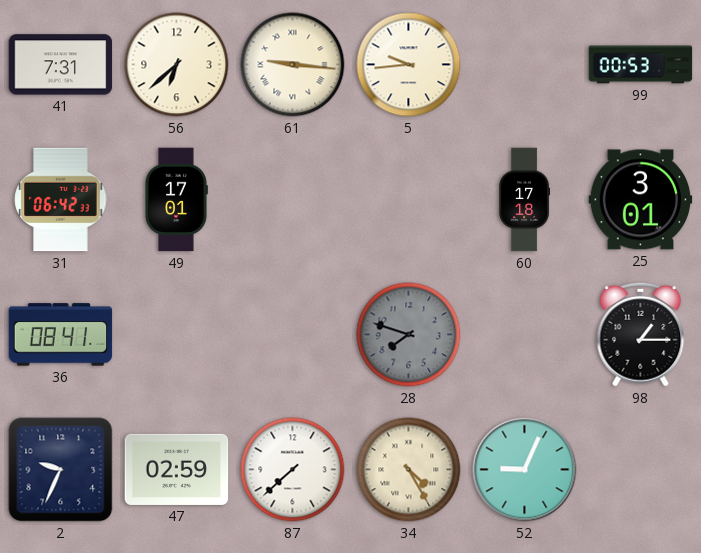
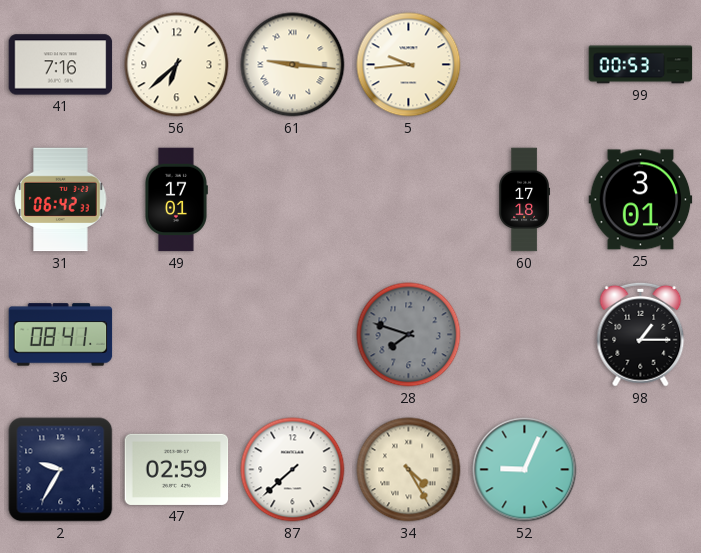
41: 7:31 -> 7:16
2: 9:34 -> 9:35
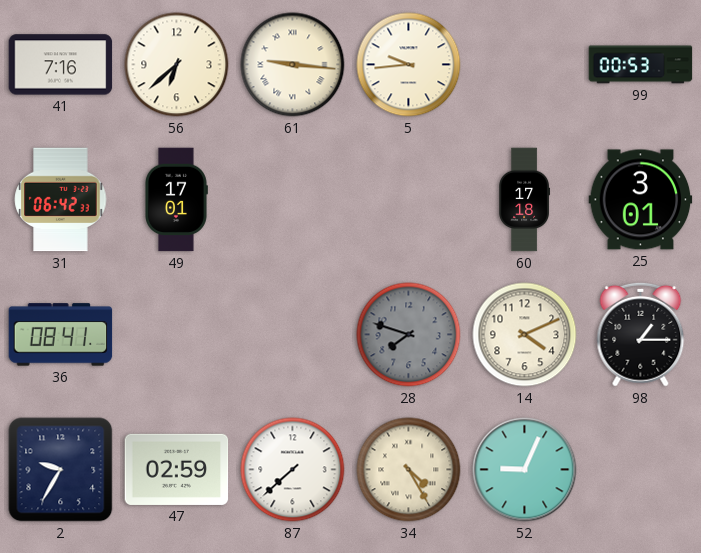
14: none -> 4:11
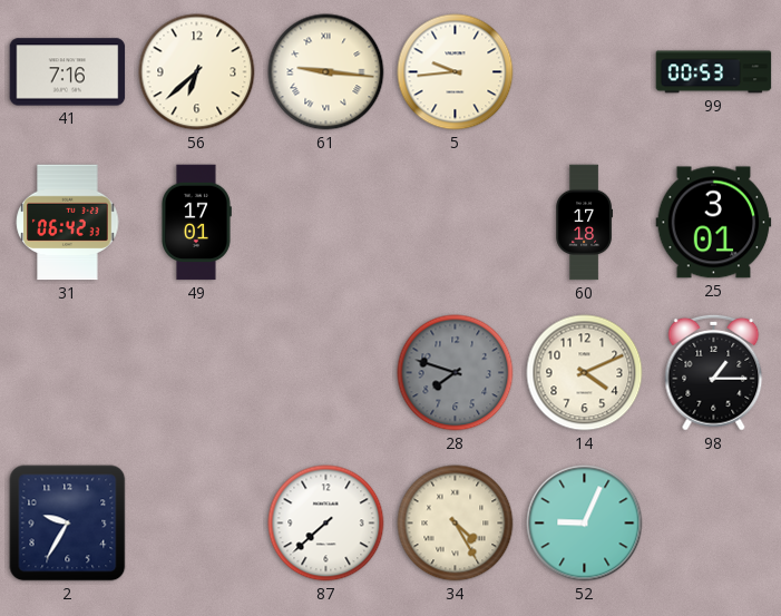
36: 08:41 -> none
47: 02:59 -> none
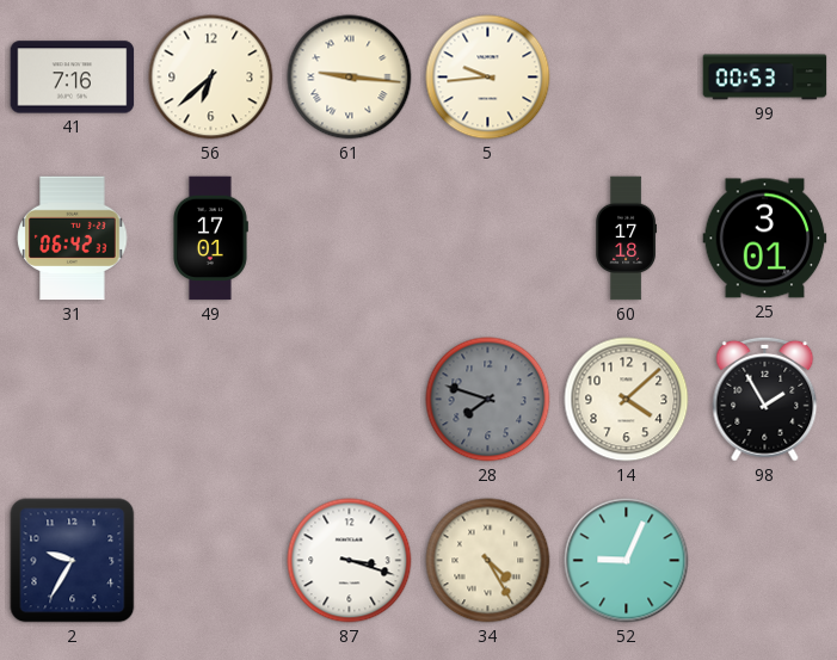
14: 4:11 -> 4:08
98: 1:15 -> 1:55
87: 7:38 -> 3:18
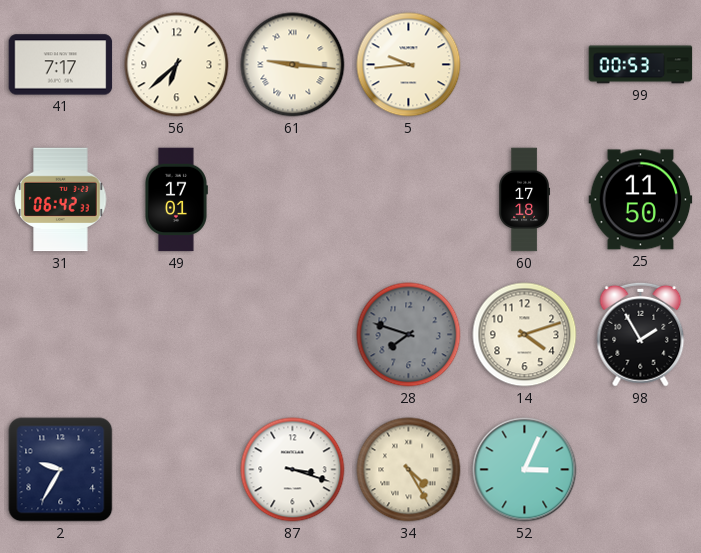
41: 7:16 -> 7:17
25: 3:01 -> 11:50
14: 4:08 -> 4:12
52: 9:04 -> 3:04
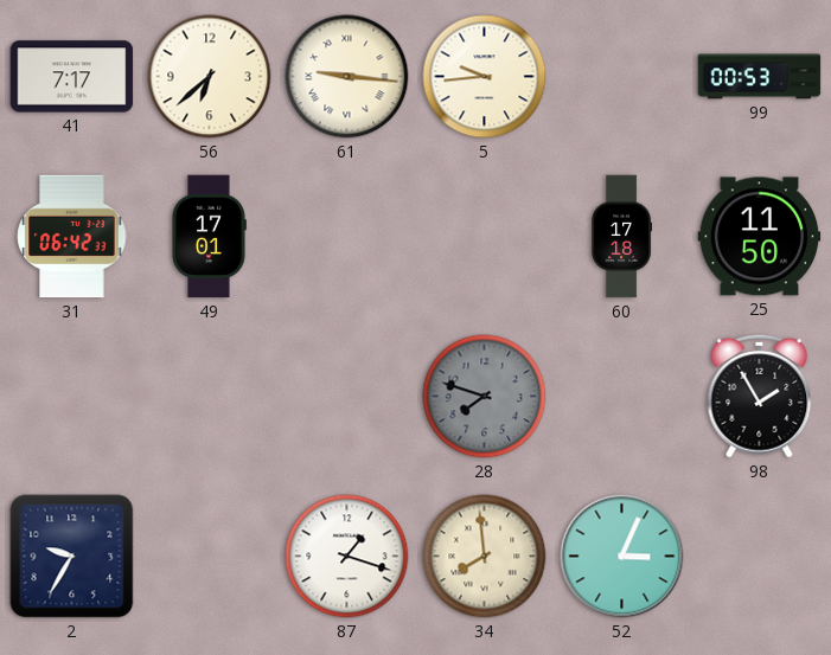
14: 4:12 -> none
87: 3:18 -> 1:18
34: 4:25 -> 7:59
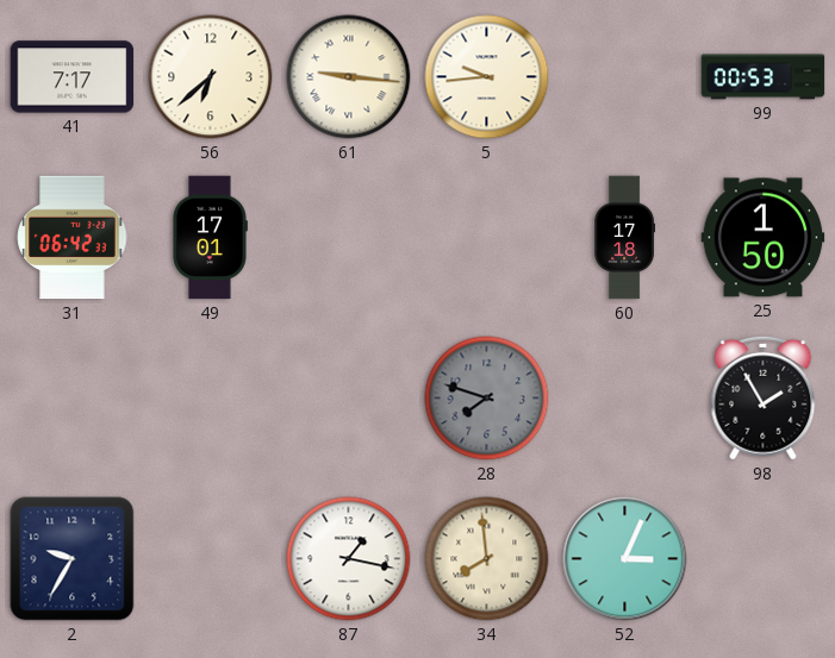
25: 11:50 -> 1:50
87: 1:18 -> 1:17
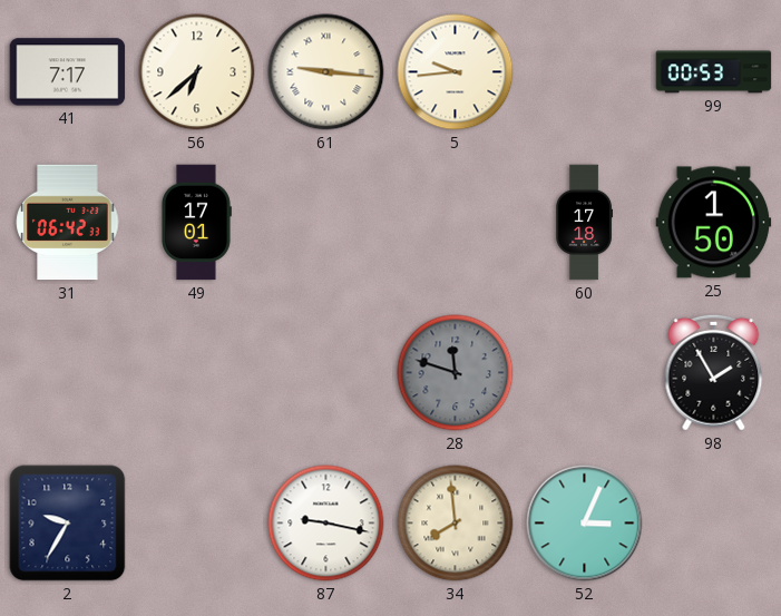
28: 7:48 -> 11:48
87: 1:17 -> 9:17
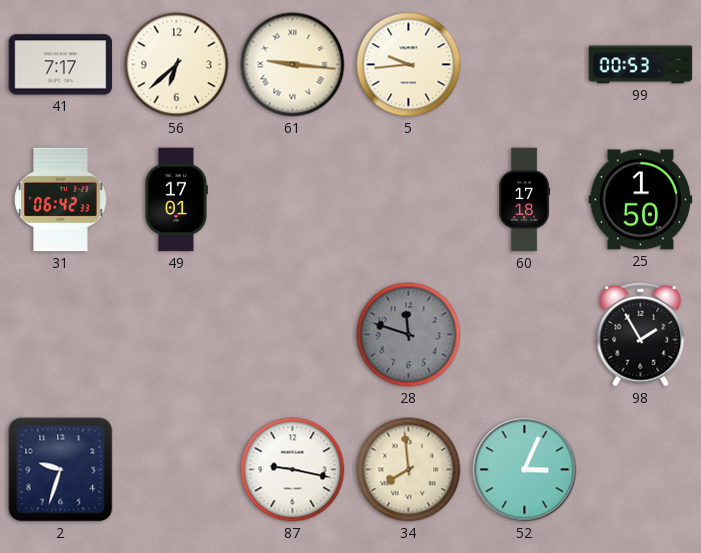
2: 9:35 -> 9:33
